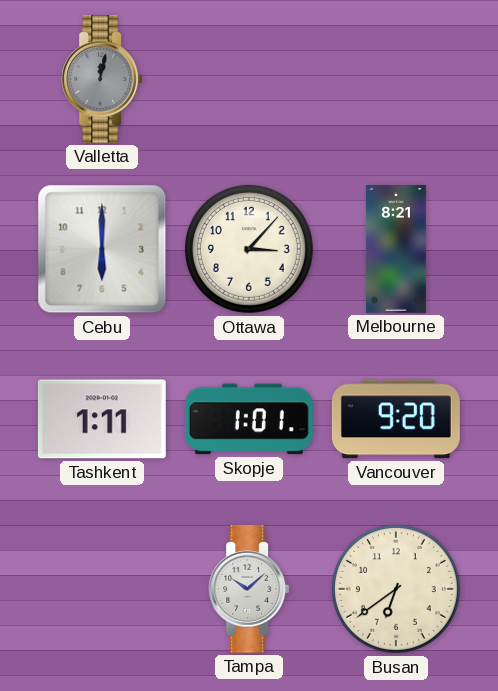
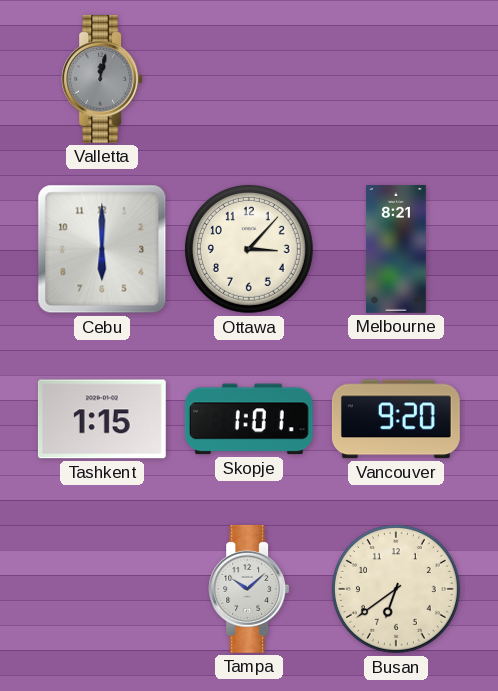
Tashkent: 1:11 -> 1:15
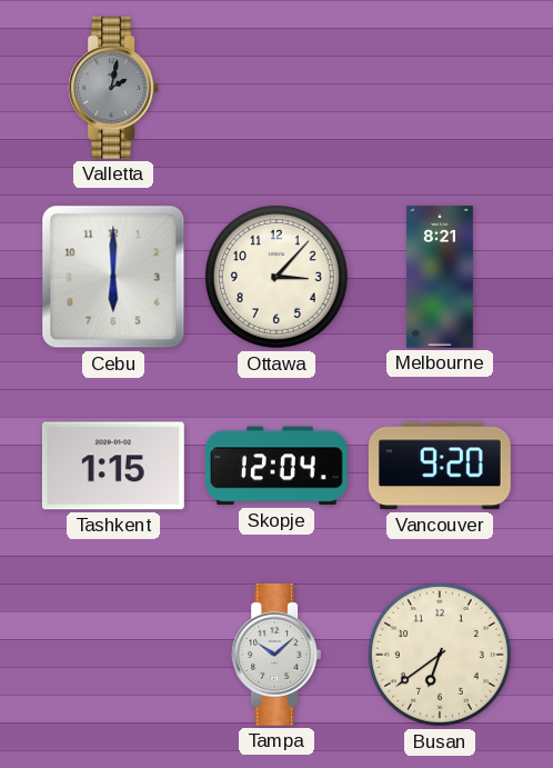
Valletta: 12:02 -> 2:02
Skopje: 1:01 -> 12:04
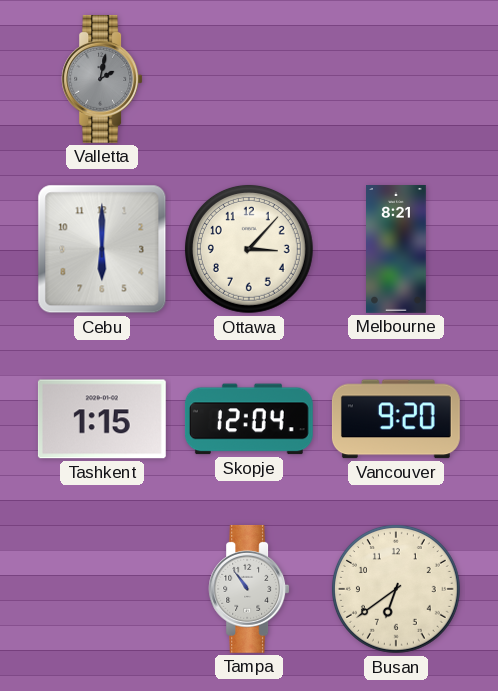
Tampa: 10:08 -> 10:54
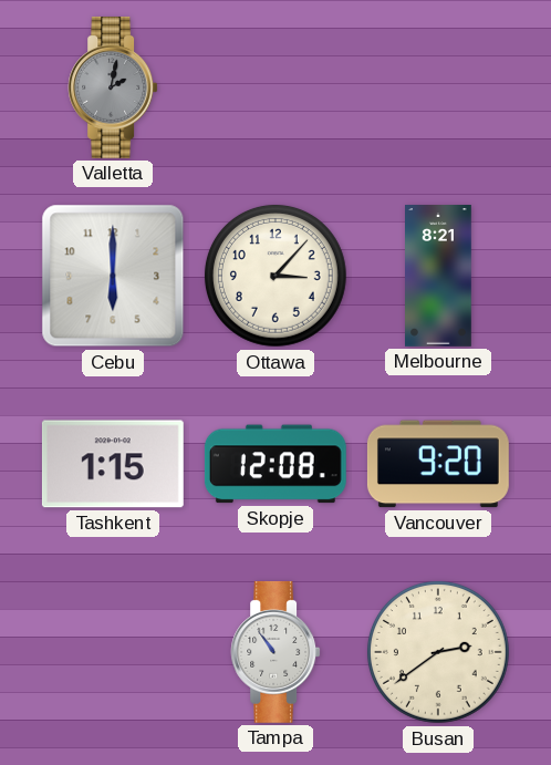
Skopje: 12:04 -> 12:08
Busan: 6:39 -> 2:39
